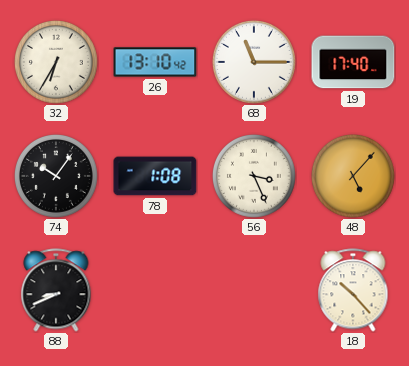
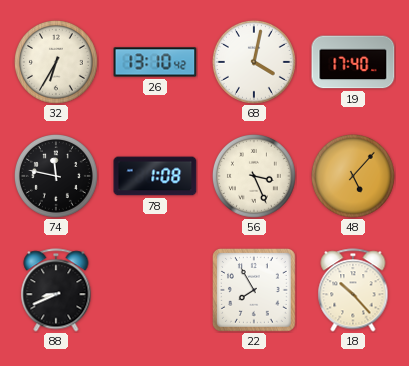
68: 11:15 -> 4:02
74: 10:06 -> 11:47
22: none -> 7:55
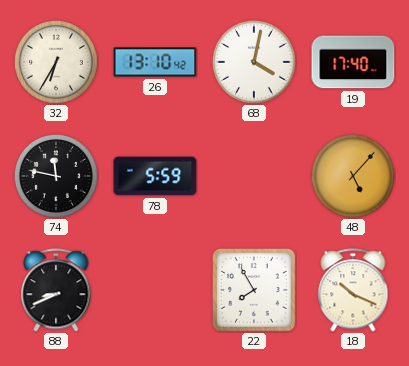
78: 1:08 -> 5:59
56: 3:26 -> none
18: 10:23 -> 10:19
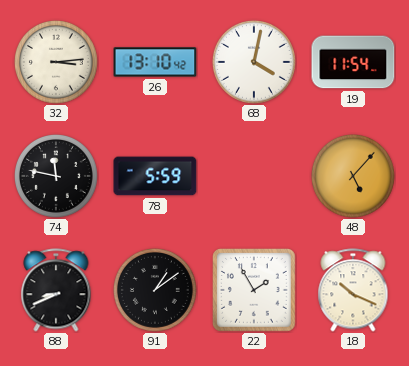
32: 6:35 -> 3:14
19: 17:40 -> 11:54
91: none -> 1:09
22: 7:55 -> 1:55
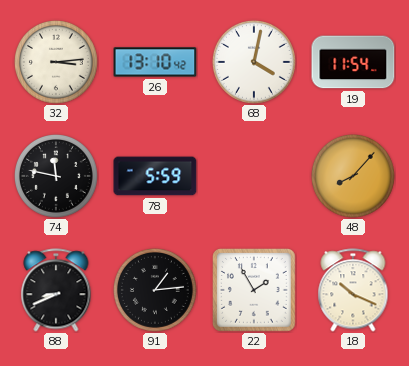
48: 5:07 -> 8:07
91: 1:09 -> 1:14
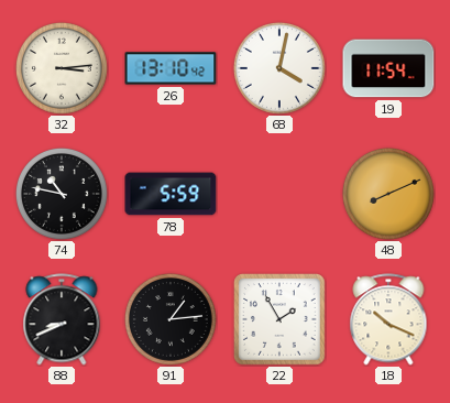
74: 11:47 -> 10:47
48: 8:07 -> 8:11
